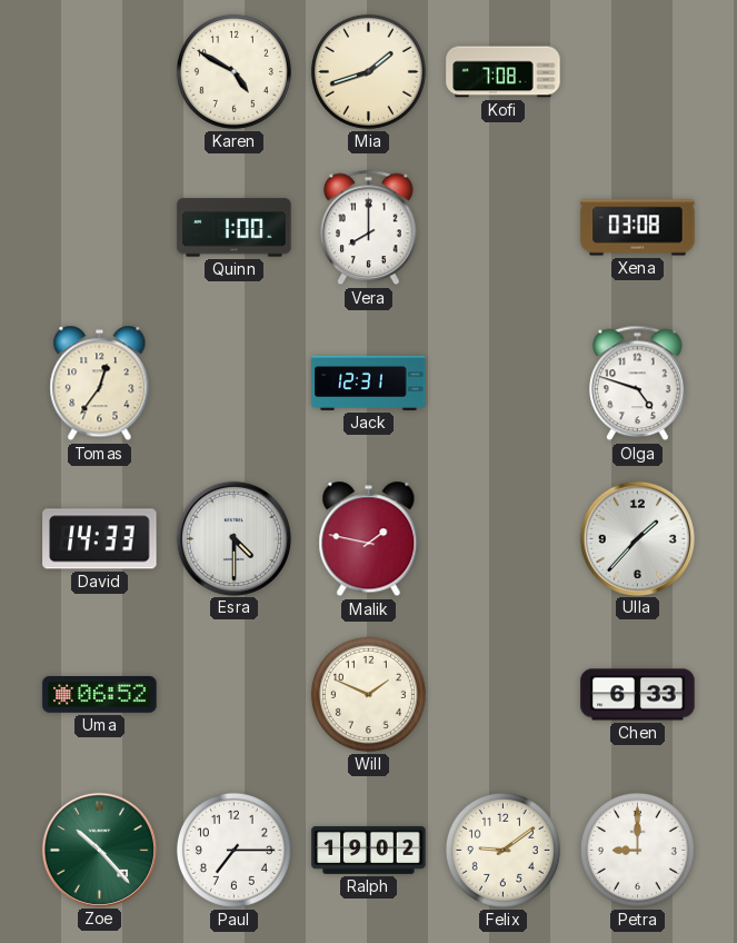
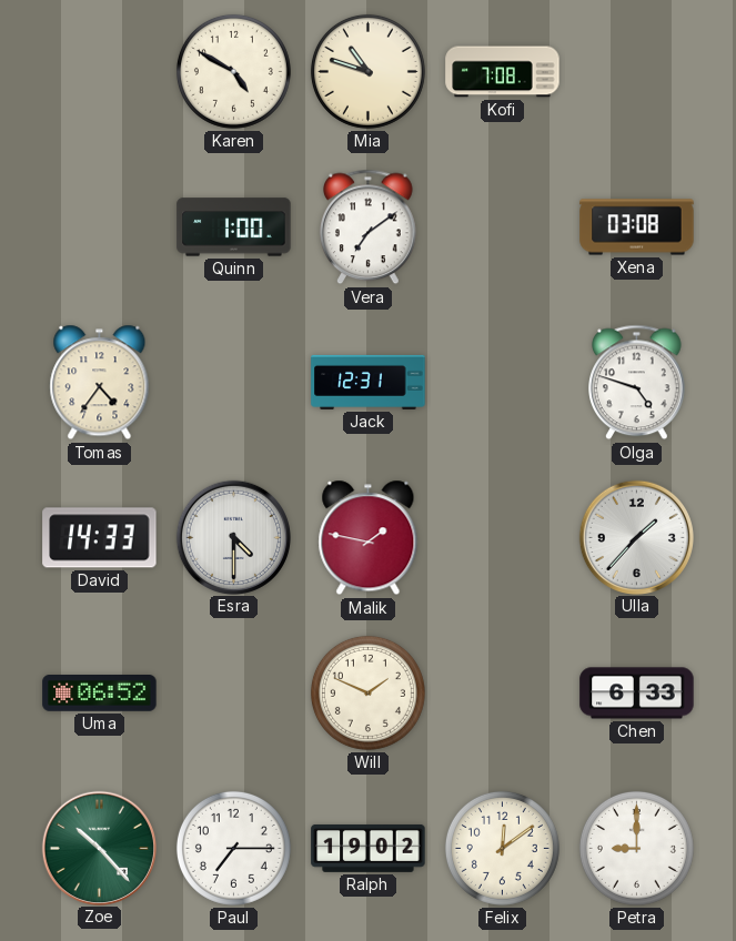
Mia: 1:42 -> 10:48
Vera: 8:00 -> 7:09
Tomas: 12:36 -> 4:36
Felix: 9:09 -> 12:09
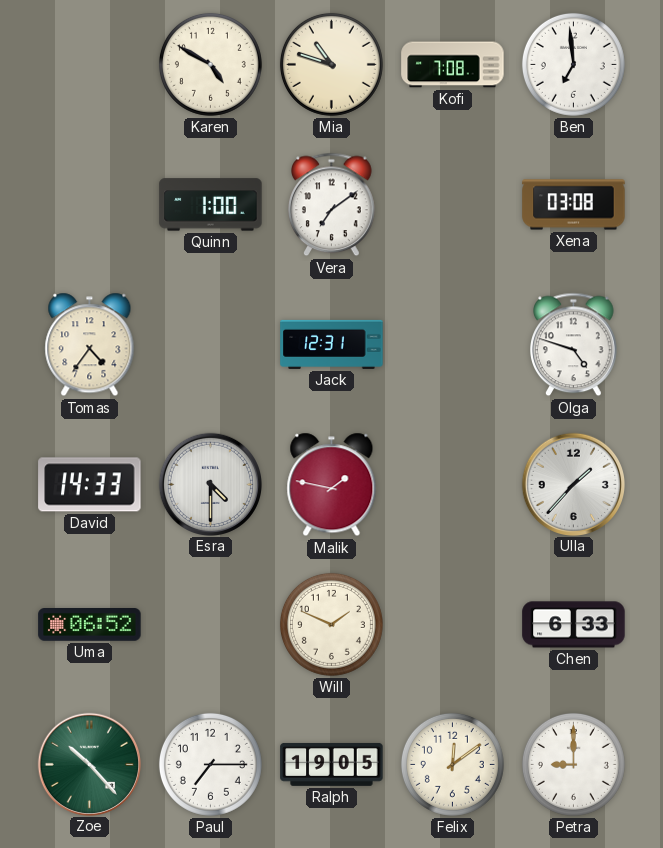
Ben: none -> 6:59
Ralph: 19:02 -> 19:05
